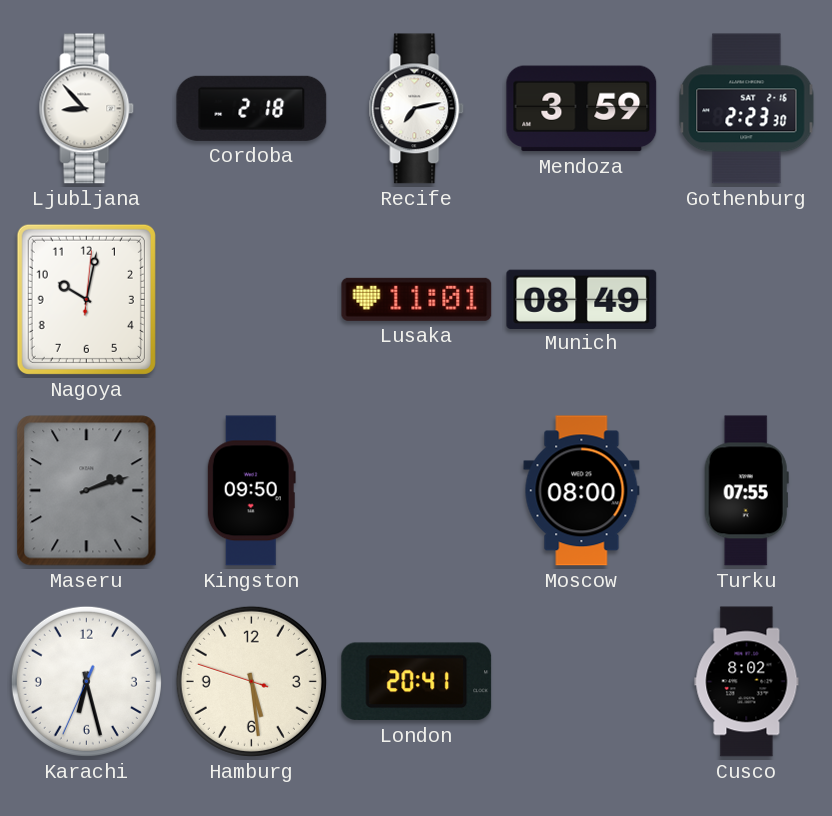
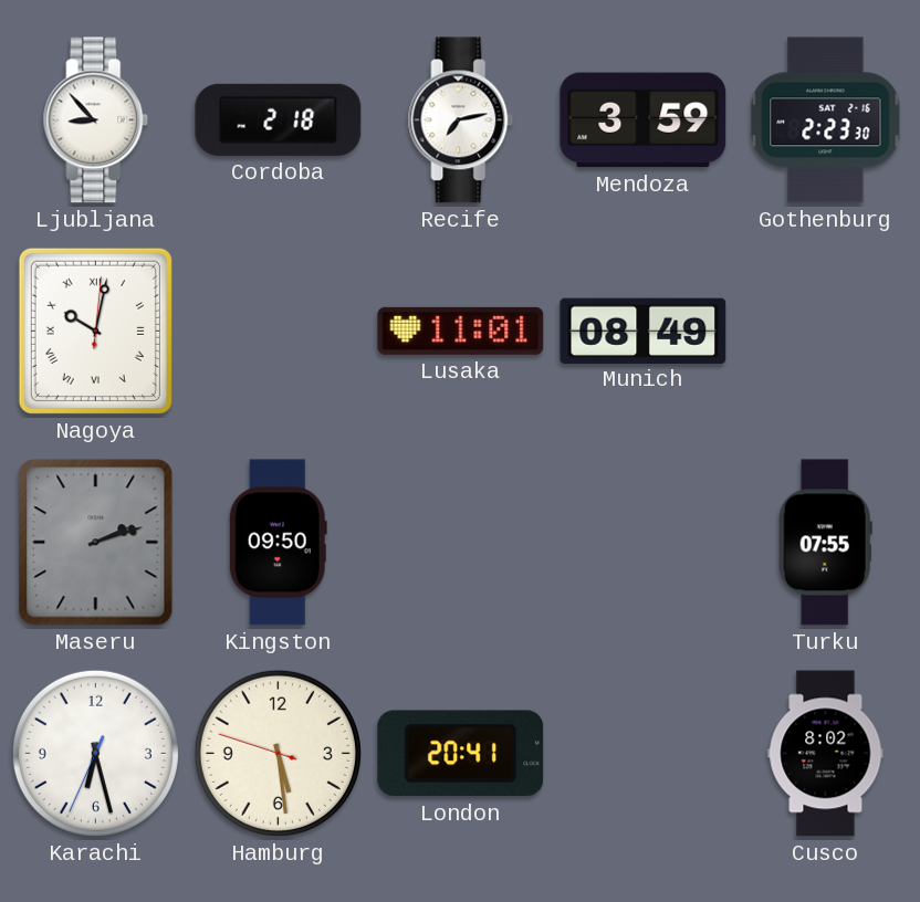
Nagoya numerals: Arabic -> Roman
Moscow: 08:00 -> none
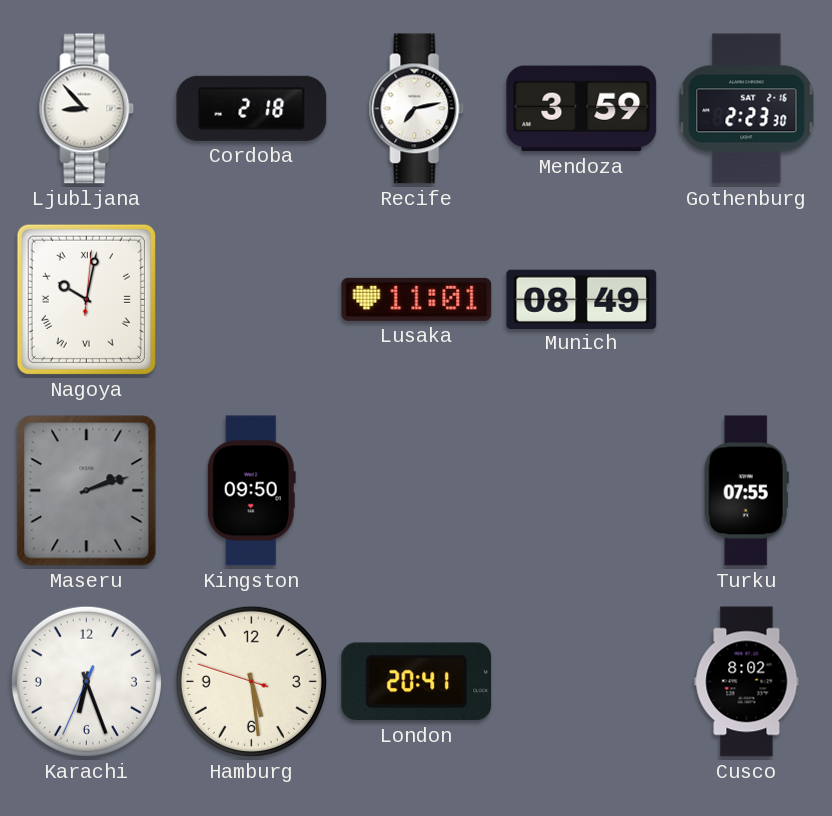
Karachi: 6:27 -> 6:26
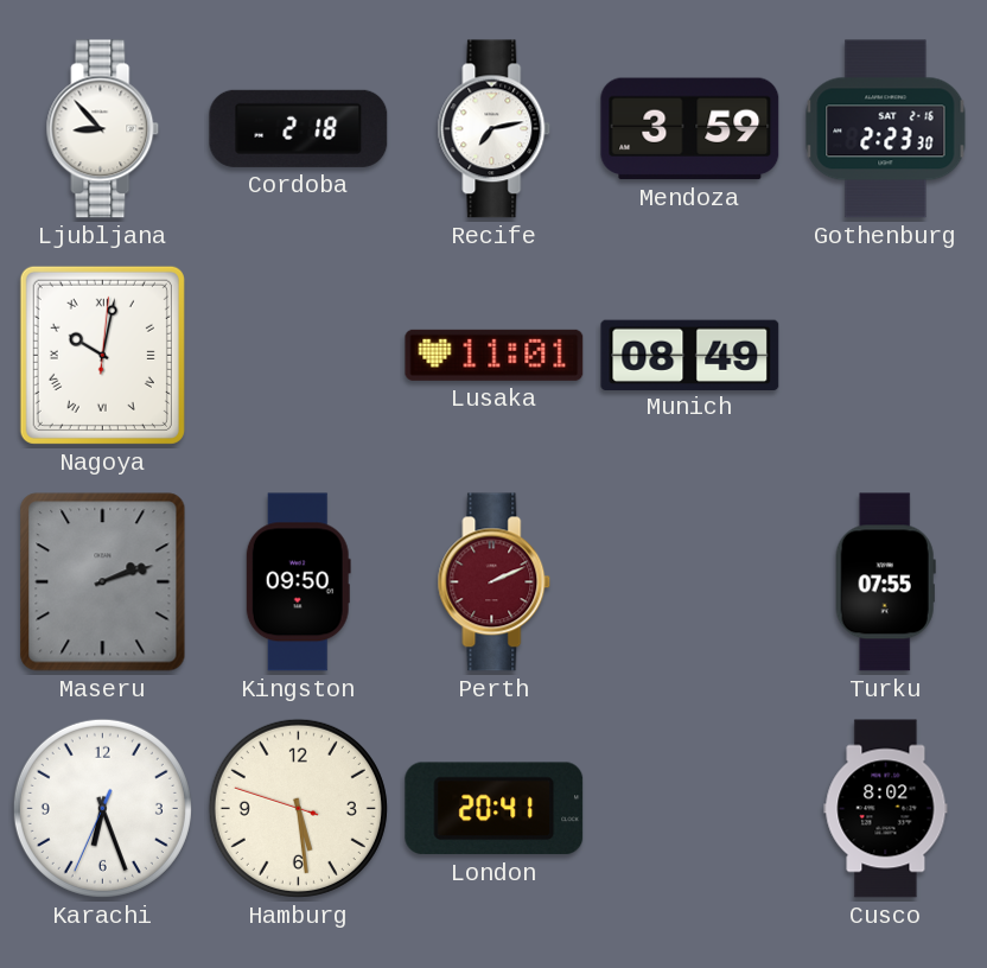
Perth: none -> 2:11
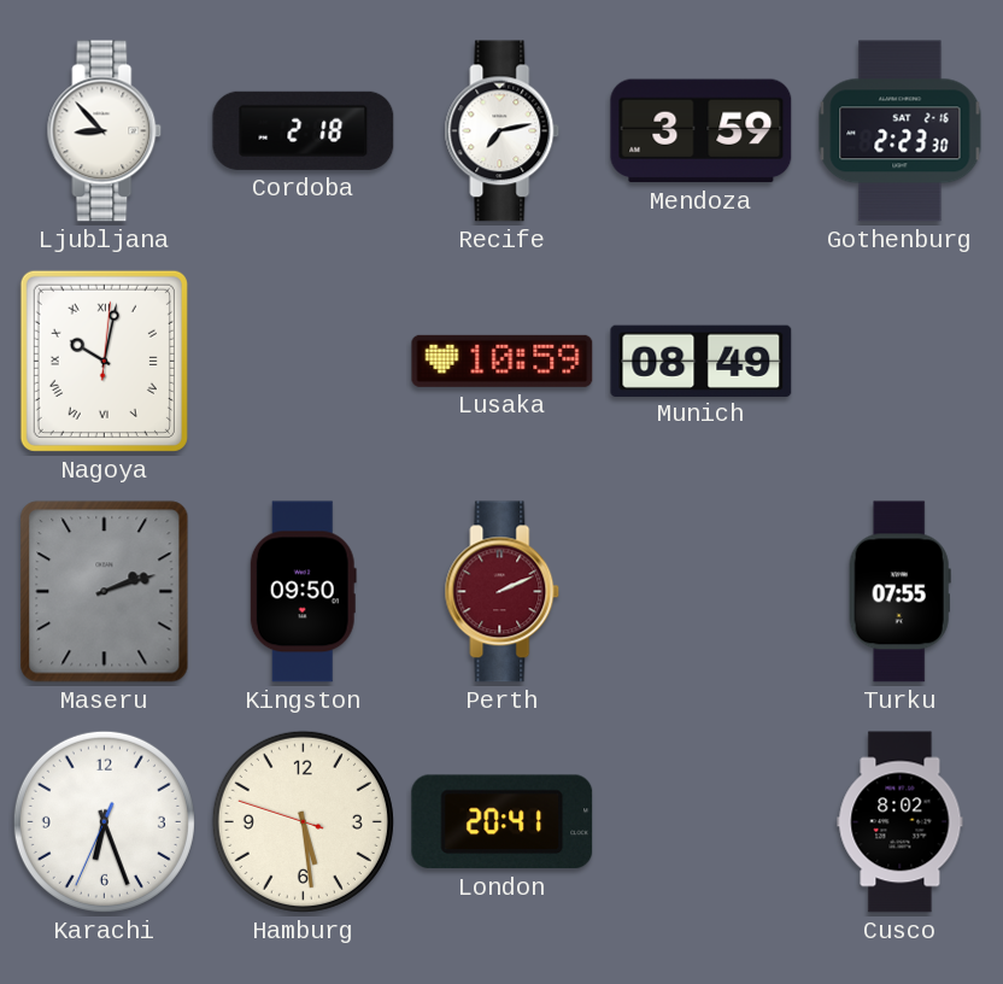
Lusaka: 11:01 -> 10:59
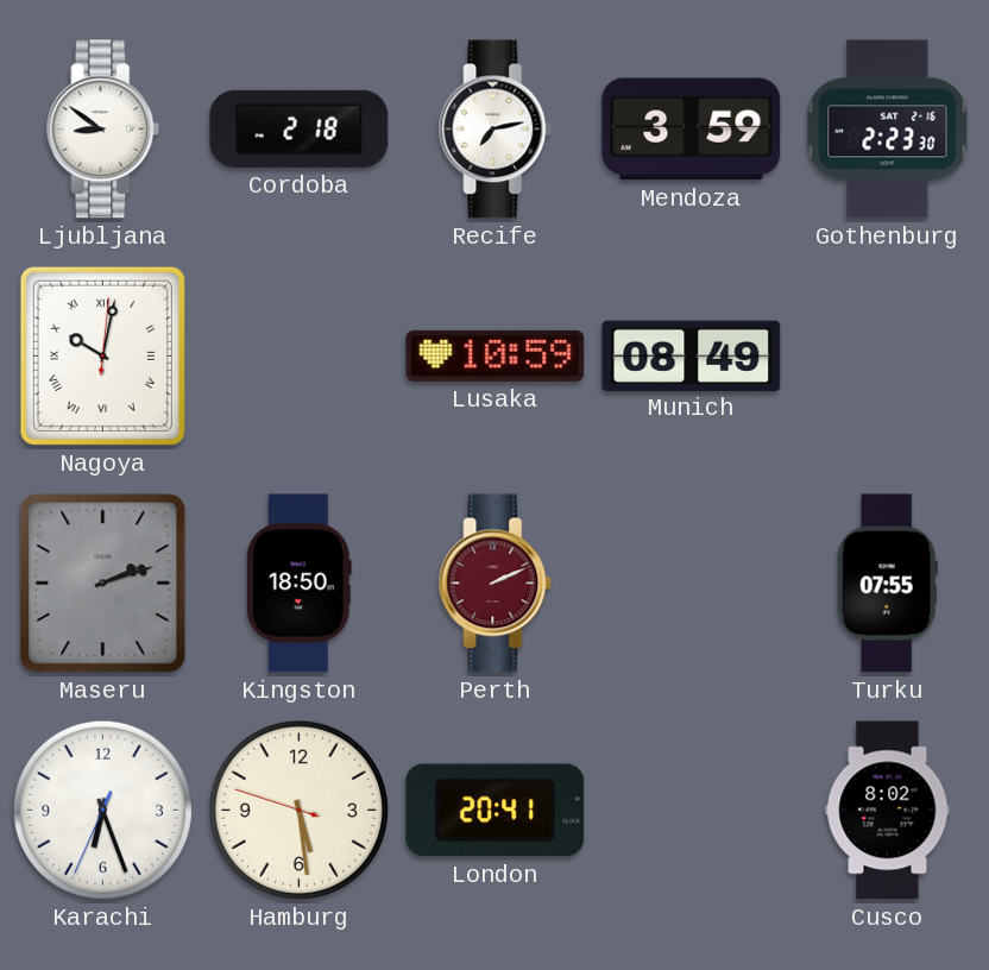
Ljubljana: 8:53 -> 8:51
Kingston: 09:50 -> 18:50
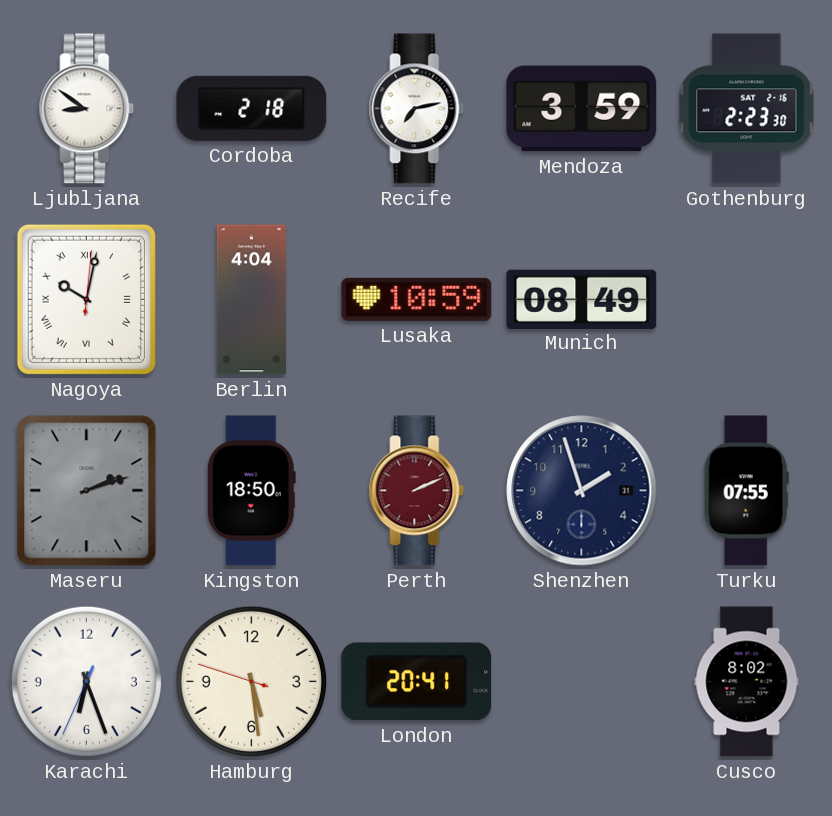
Berlin: none -> 4:04
Shenzhen: none -> 1:57
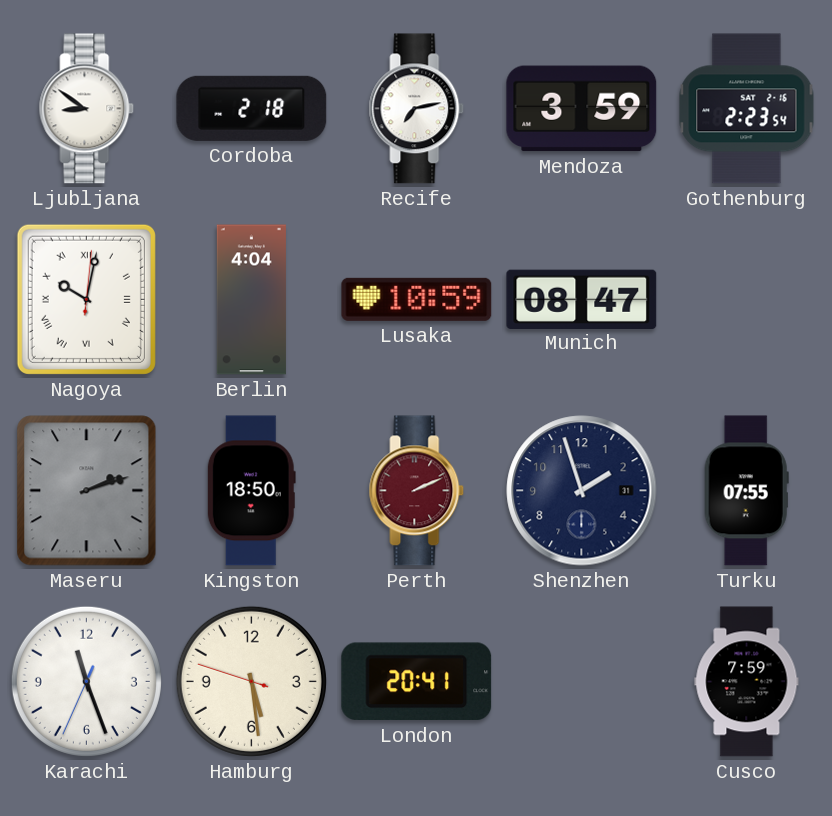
Gothenburg: 2:23:30 -> 2:23:54
Munich: 08:49 -> 08:47
Karachi: 6:26 -> 11:26
Cusco: 8:02 -> 7:59
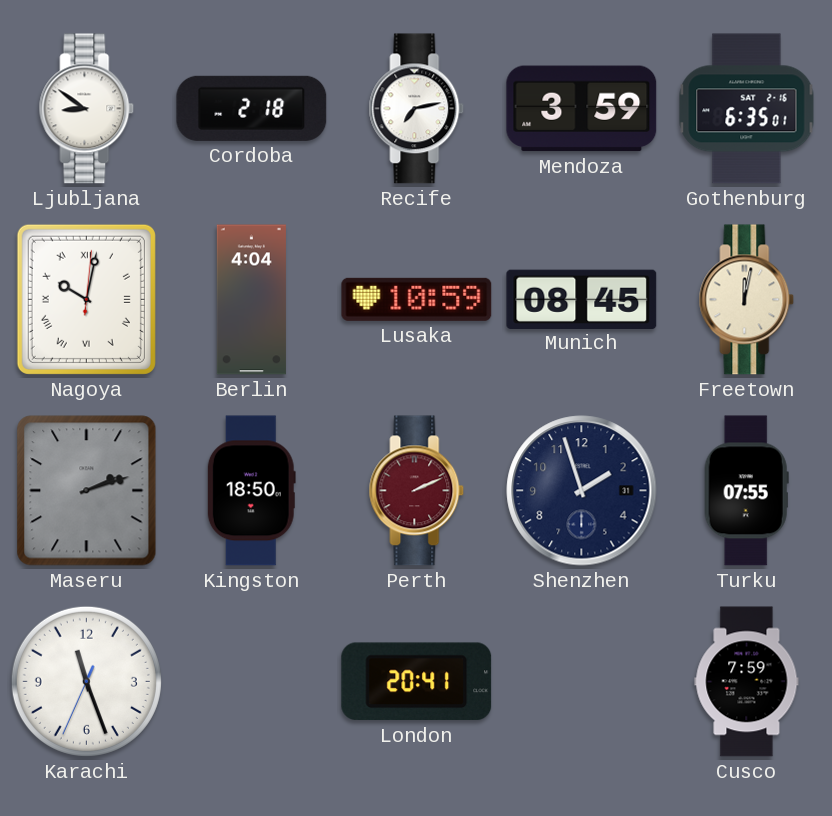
Gothenburg: 2:23 -> 6:35
Munich: 08:47 -> 08:45
Freetown: none -> 12:02
Hamburg: 5:28 -> none
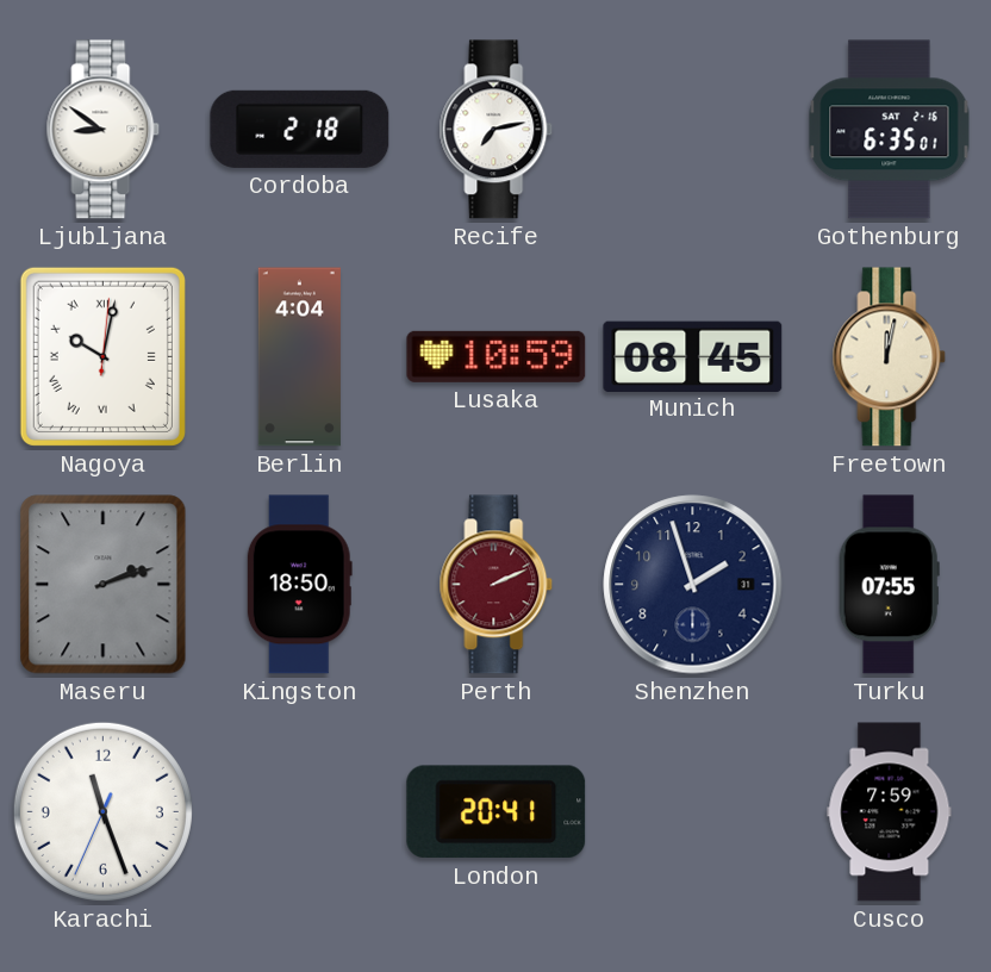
Mendoza: 3:59 -> none
